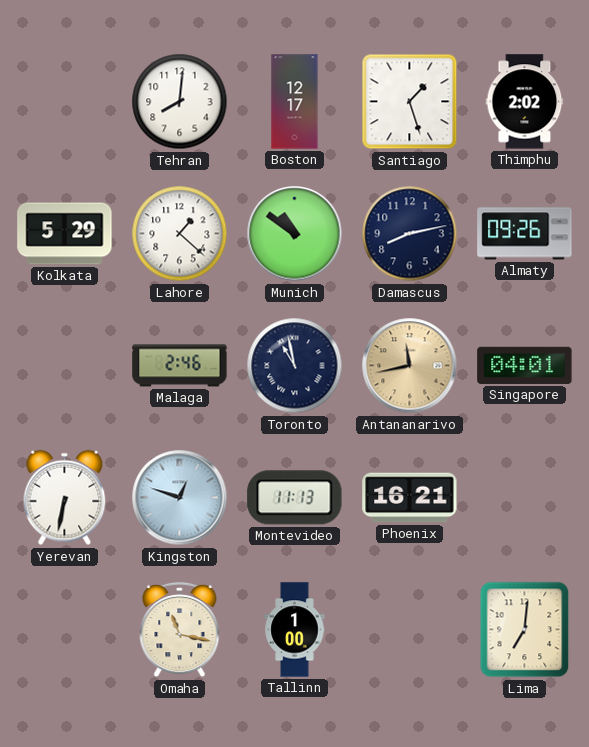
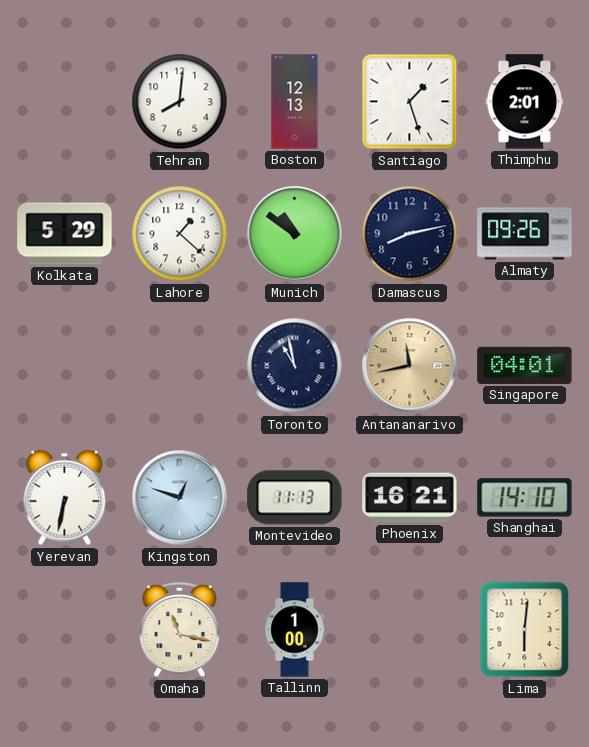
Boston: 12:17 -> 12:13
Thimphu: 2:02 -> 2:01
Malaga: 2:46 -> none
Shanghai: none -> 14:10
Lima: 7:01 -> 6:01
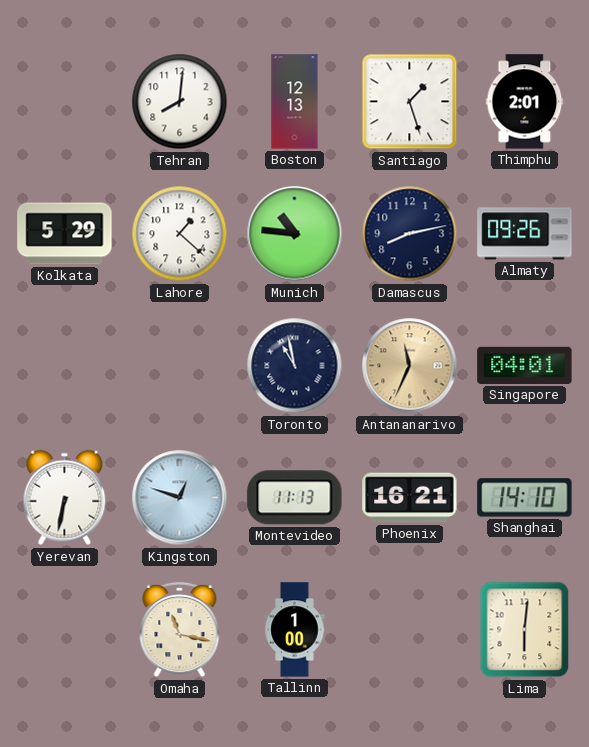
Munich: 10:51 -> 10:46
Antananarivo: 11:43 -> 11:34
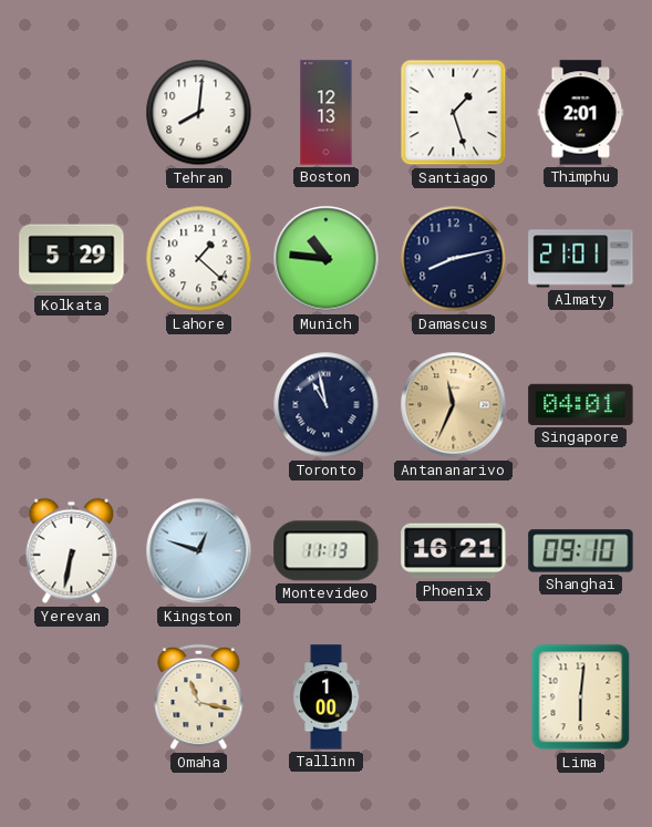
Almaty: 09:26 -> 21:01
Shanghai: 14:10 -> 09:10
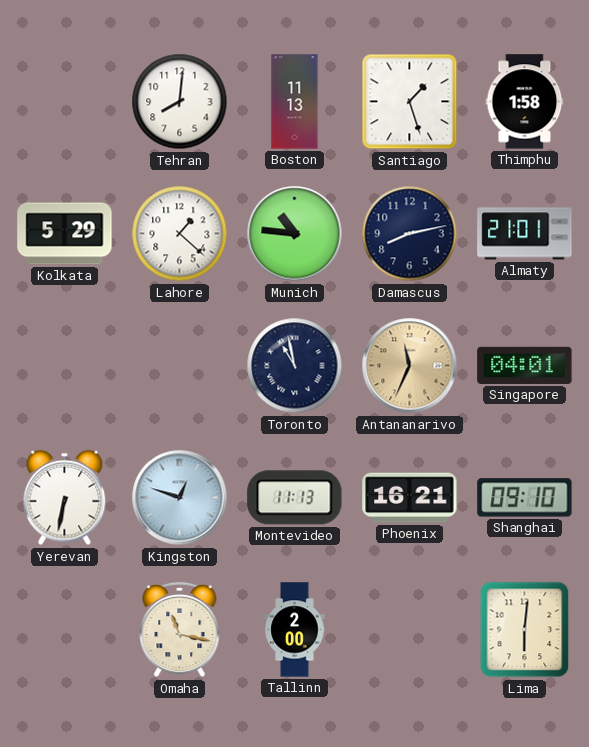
Boston: 12:13 -> 11:13
Thimphu: 2:01 -> 1:58
Tallinn: 1:00 -> 2:00
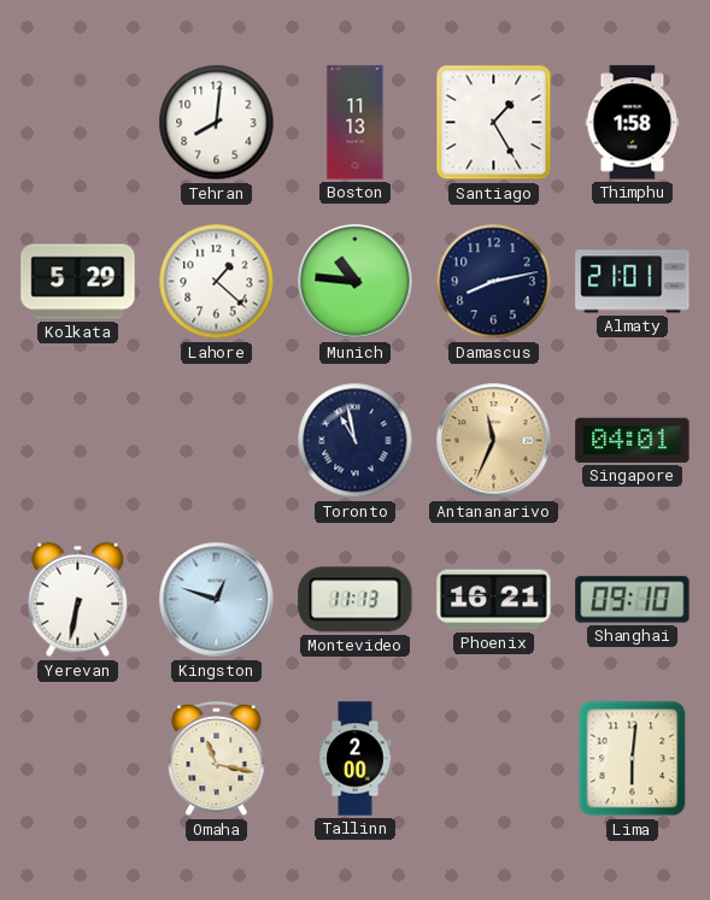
Santiago: 1:27 -> 1:25
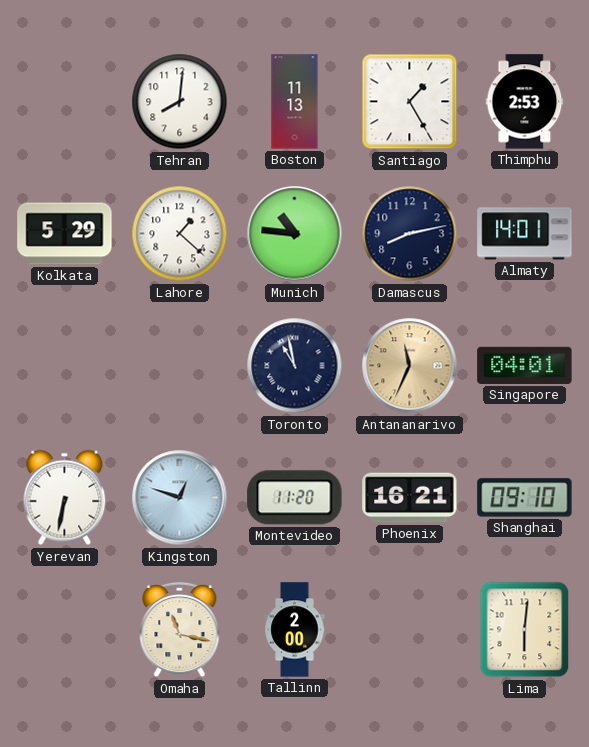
Thimphu: 1:58 -> 2:53
Almaty: 21:01 -> 14:01
Montevideo: 11:13 -> 11:20
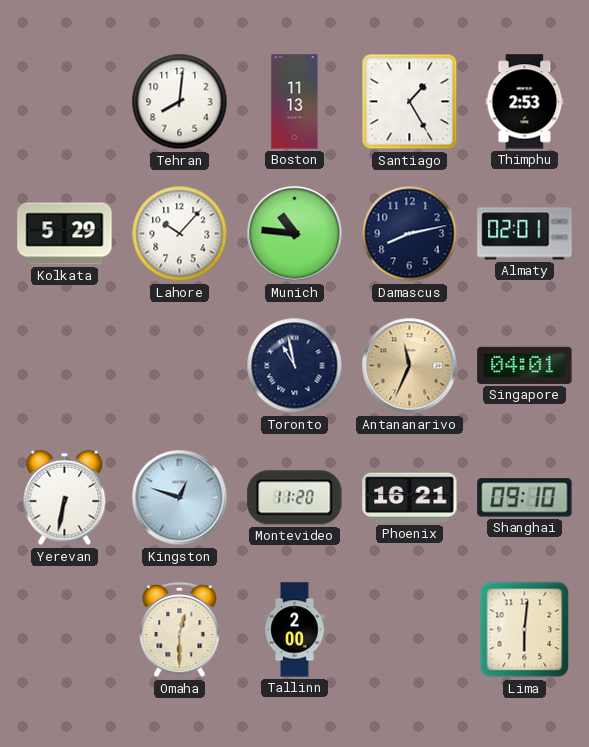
Lahore: 1:22 -> 10:07
Almaty: 14:01 -> 02:01
Omaha: 11:17 -> 12:30
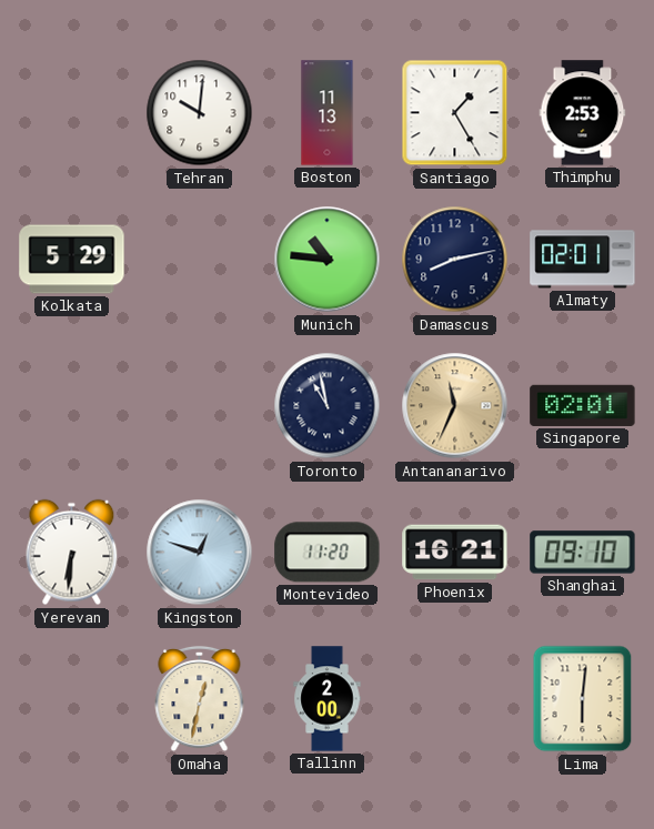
Tehran: 8:01 -> 10:01
Lahore: 10:07 -> none
Singapore: 04:01 -> 02:01
Yerevan: 6:32 -> 6:31
Omaha: 12:30 -> 12:32
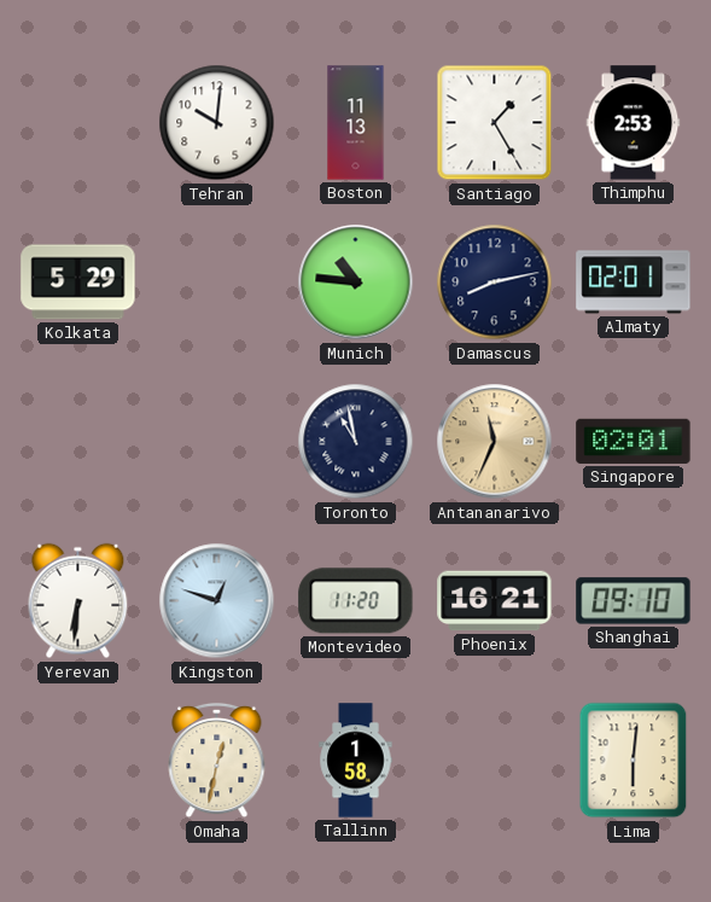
Tallinn: 2:00 -> 1:58
